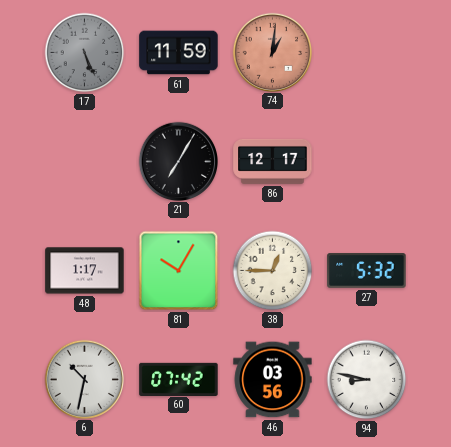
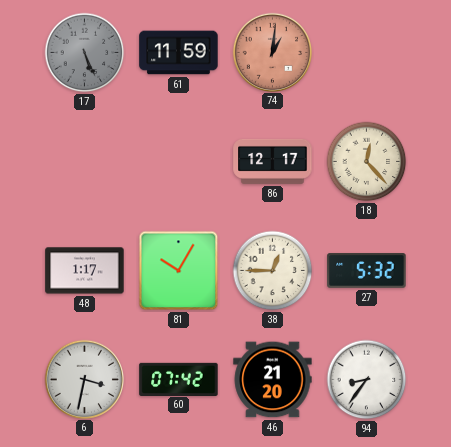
21: 7:05 -> none
18: none -> 12:23
6: 10:32 -> 3:32
46: 03:56 -> 21:20
94: 8:47 -> 8:36
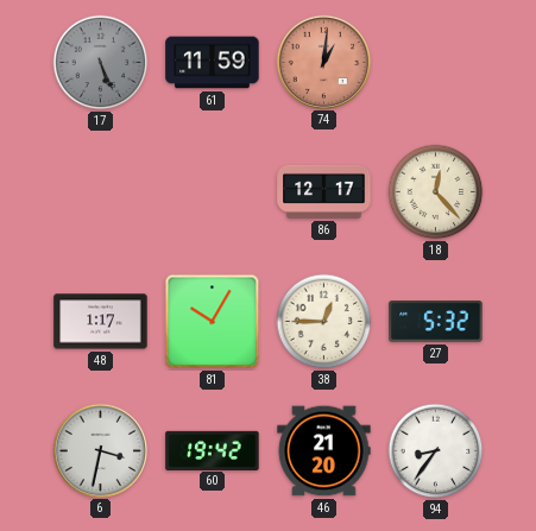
60: 07:42 -> 19:42
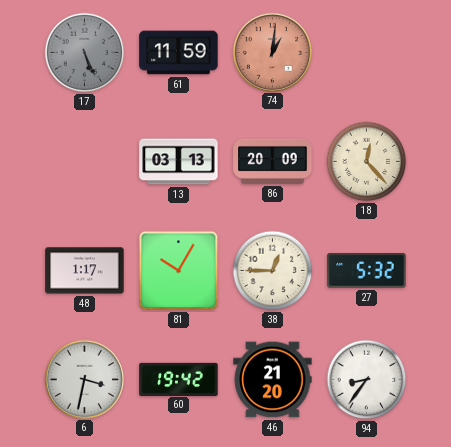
13: none -> 03:13
86: 12:17 -> 20:09
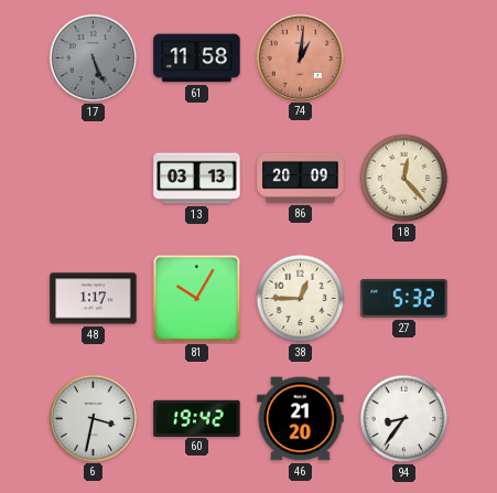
61: 11:59 -> 11:58
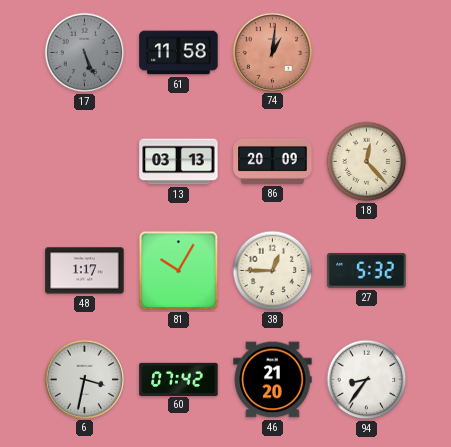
60: 19:42 -> 07:42
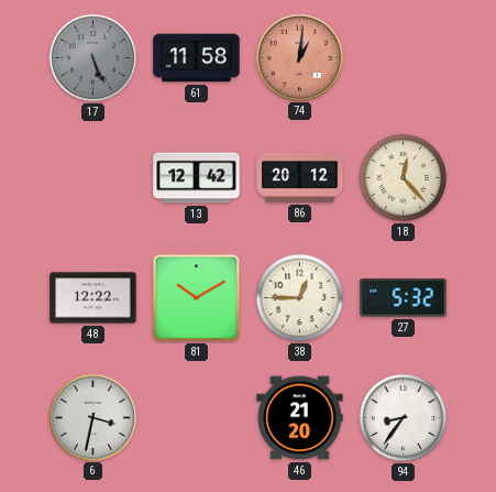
13: 03:13 -> 12:42
86: 20:09 -> 20:12
48: 1:17 -> 12:22
81: 10:05 -> 10:10
60: 07:42 -> none
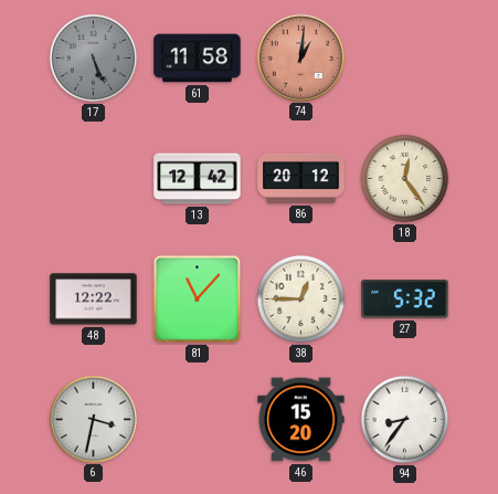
18: 12:23 -> 12:24
81: 10:10 -> 11:07
46: 21:20 -> 15:20
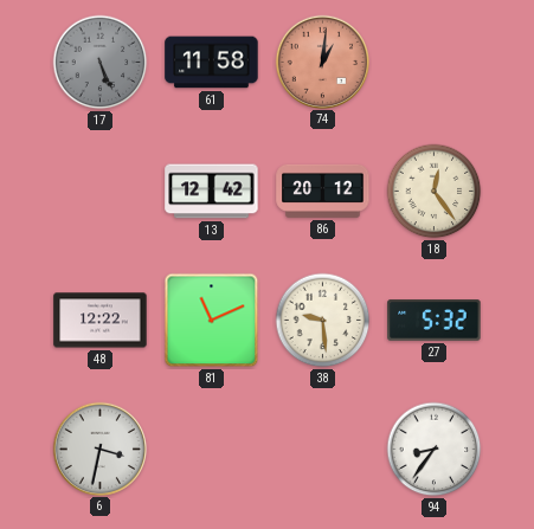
81: 11:07 -> 11:11
38: 12:45 -> 9:29
46: 15:20 -> none
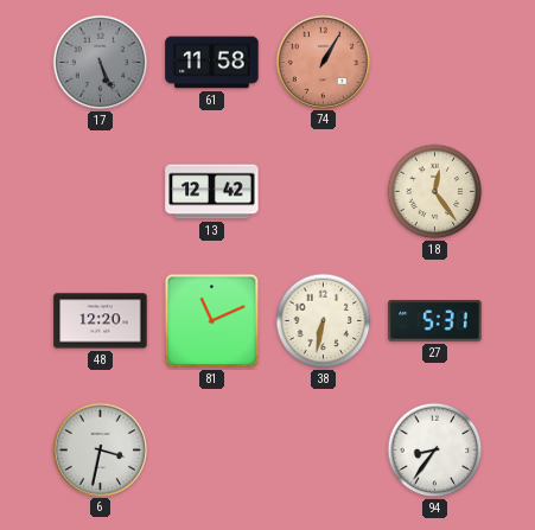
74: 1:01 -> 1:05
86: 20:12 -> none
48: 12:22 -> 12:20
38: 9:29 -> 6:32
27: 5:32 -> 5:31
